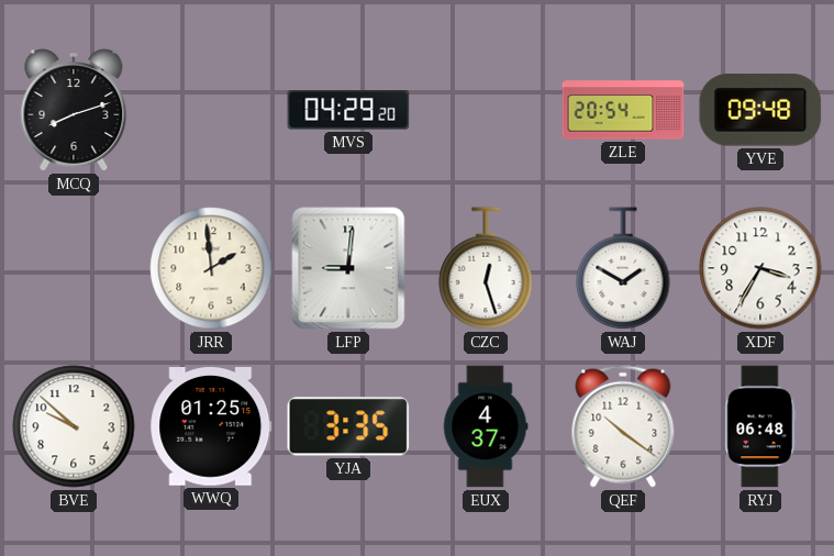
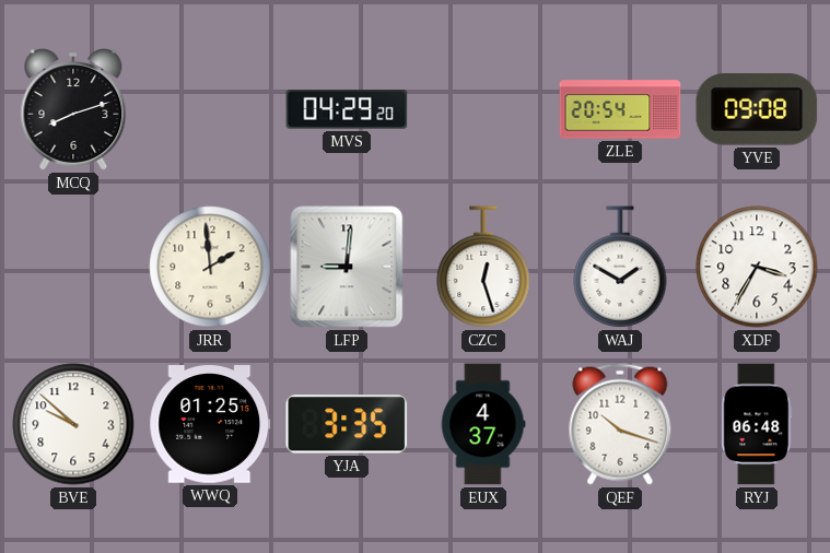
YVE: 09:48 -> 09:08
QEF: 10:21 -> 10:18
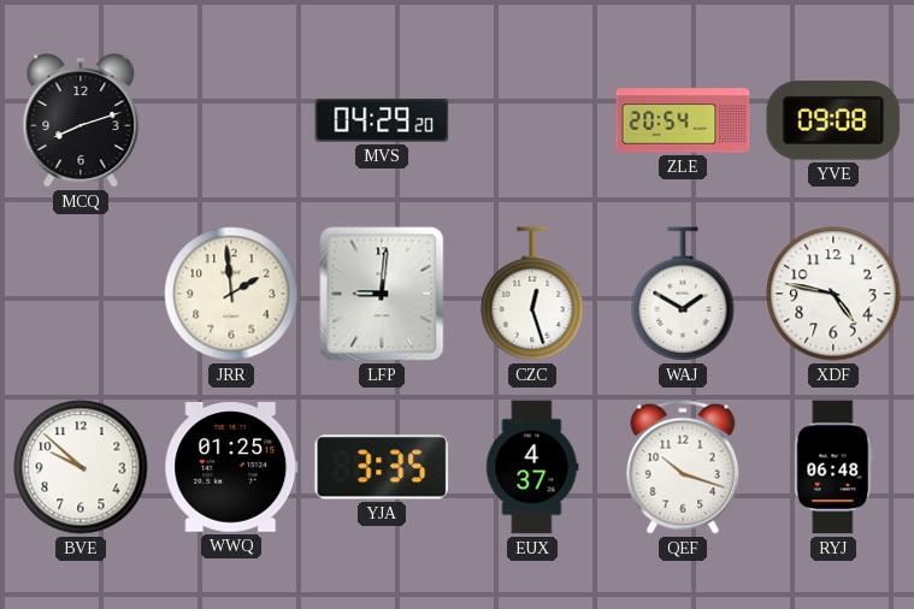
XDF: 3:35 -> 4:47
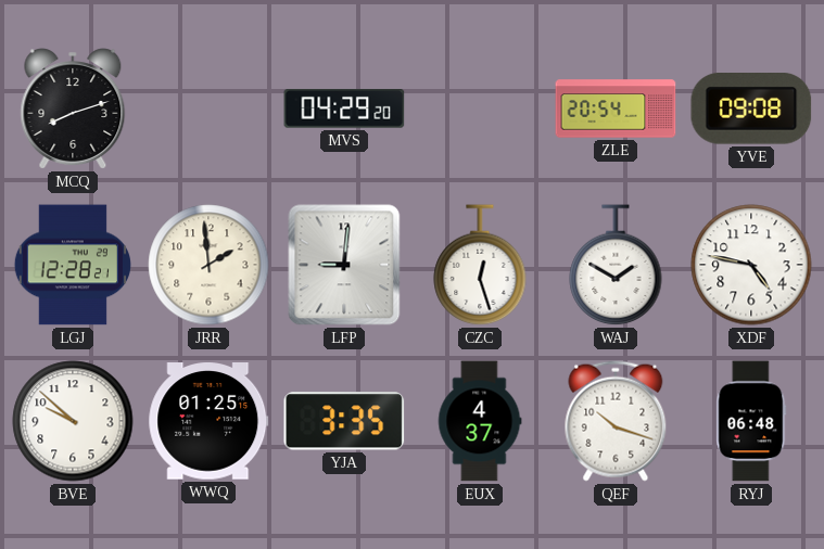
LGJ: none -> 12:28
